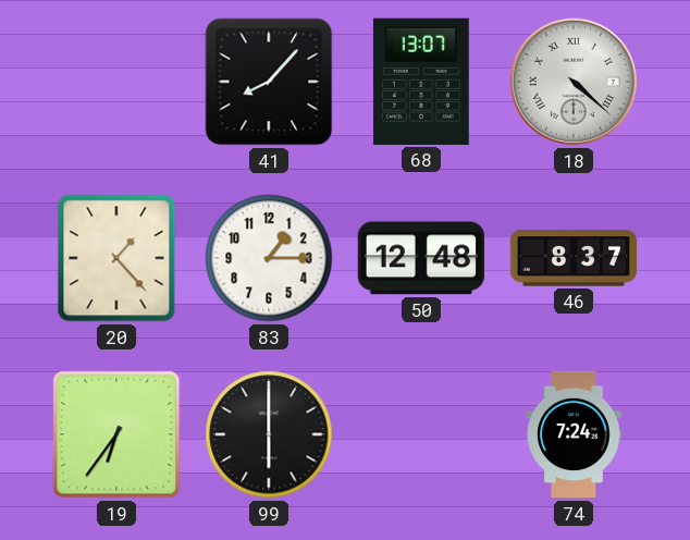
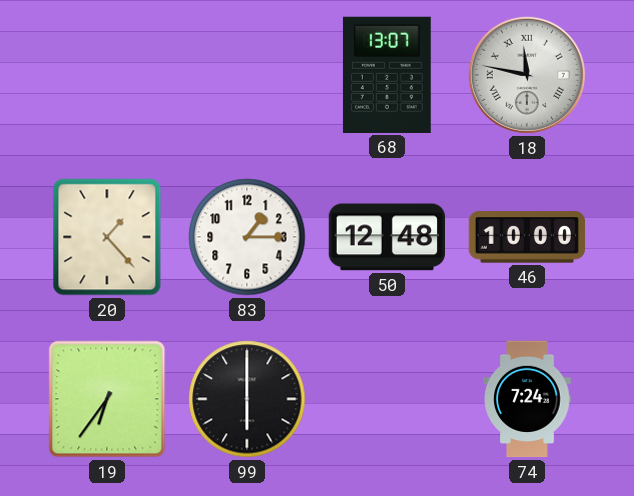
41: 8:07 -> none
18: 4:22 -> 11:47
46: 8:37 -> 10:00
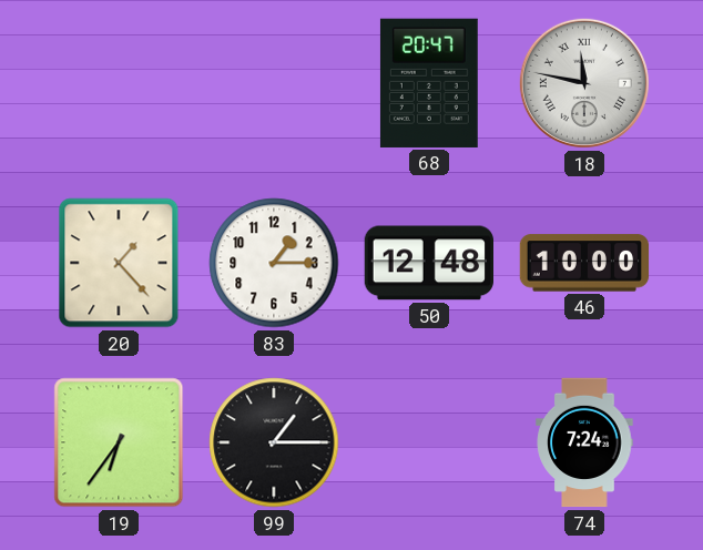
68: 13:07 -> 20:47
99: 6:00 -> 1:15
